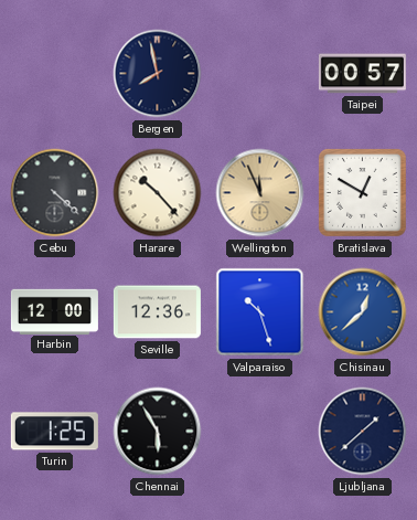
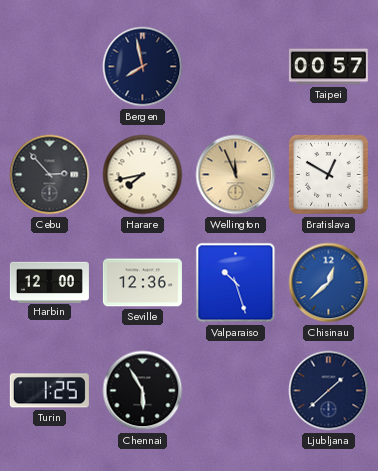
Cebu: 4:22 -> 2:53
Harare: 10:23 -> 7:43
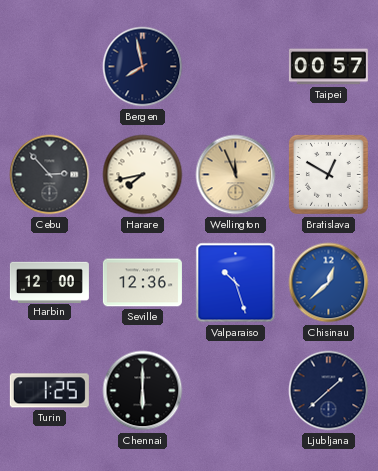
Chennai: 5:55 -> 6:00
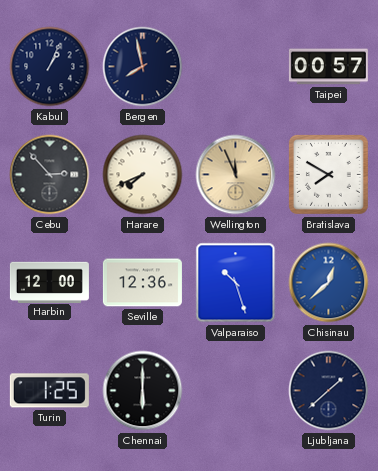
Kabul: none -> 1:04
Harare: 7:43 -> 7:41
Bratislava: 12:50 -> 7:50
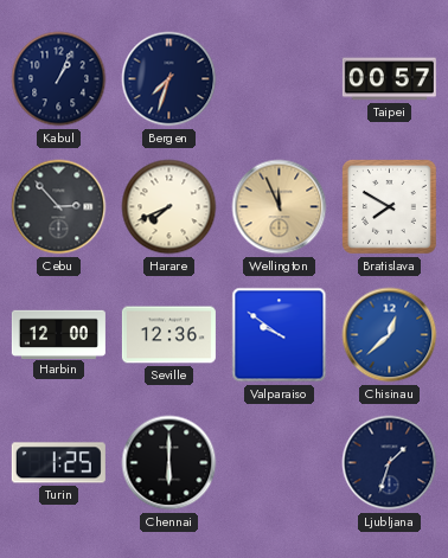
Bergen: 7:58 -> 7:33
Valparaiso: 10:27 -> 9:51
Ljubljana: 1:38 -> 1:33
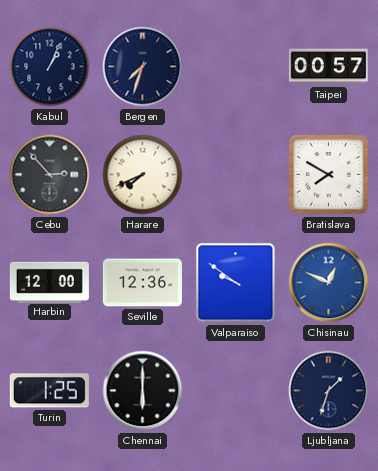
Wellington: 11:56 -> none
Chisinau: 12:38 -> 12:49
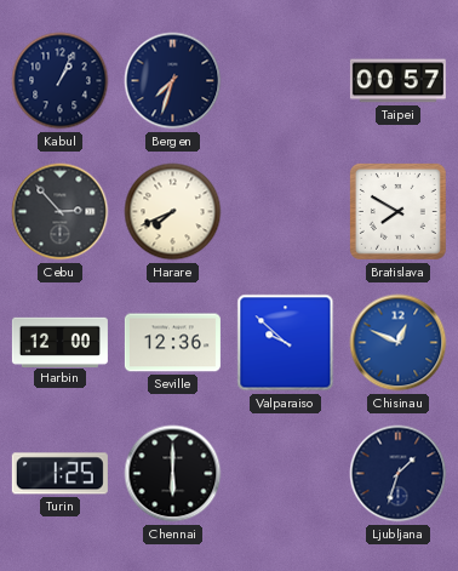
Valparaiso: 9:51 -> 9:52
